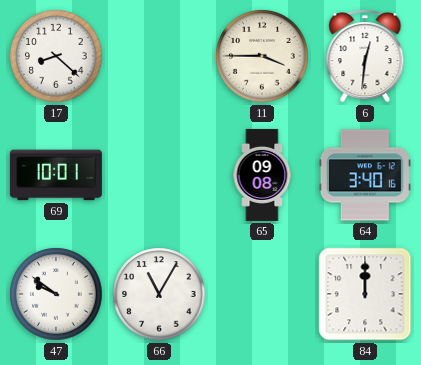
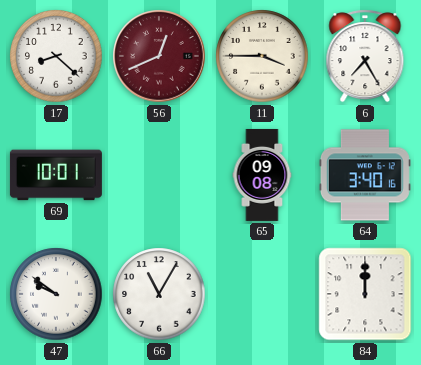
56: none -> 12:41
6: 12:31 -> 7:25
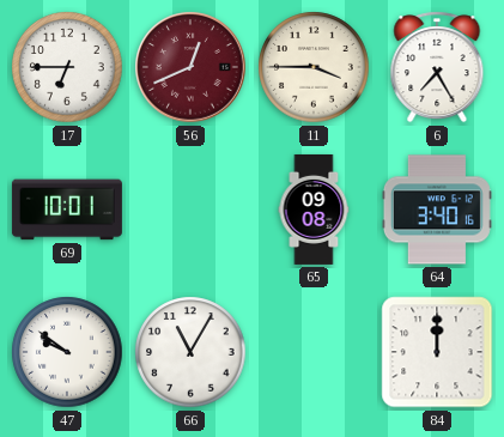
17: 8:22 -> 6:45
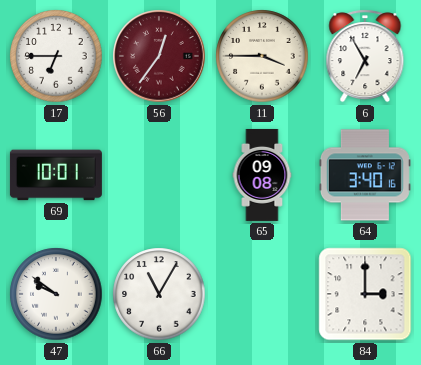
56: 12:41 -> 12:36
6: 7:25 -> 6:55
84: 12:00 -> 3:00
